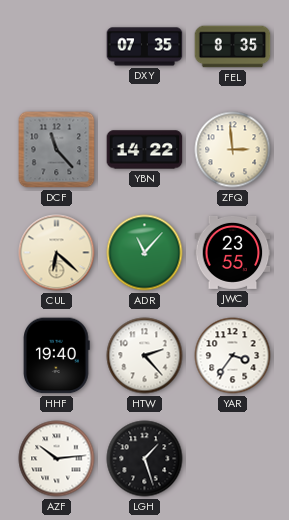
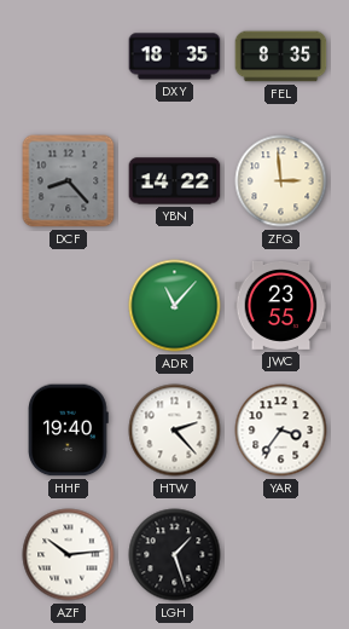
DXY: 07:35 -> 18:35
DCF: 11:23 -> 8:23
CUL: 6:22 -> none
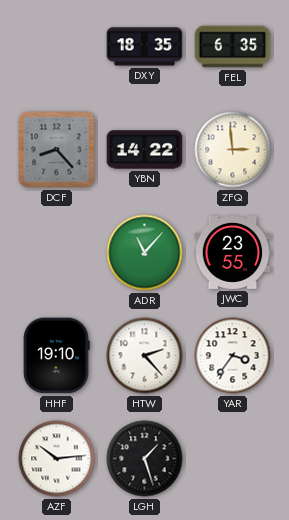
FEL: 8:35 -> 6:35
HHF: 19:40 -> 19:10
